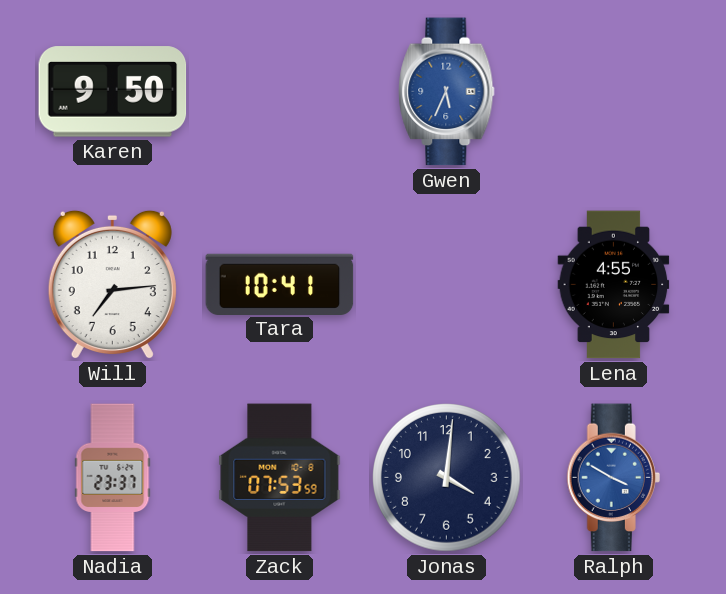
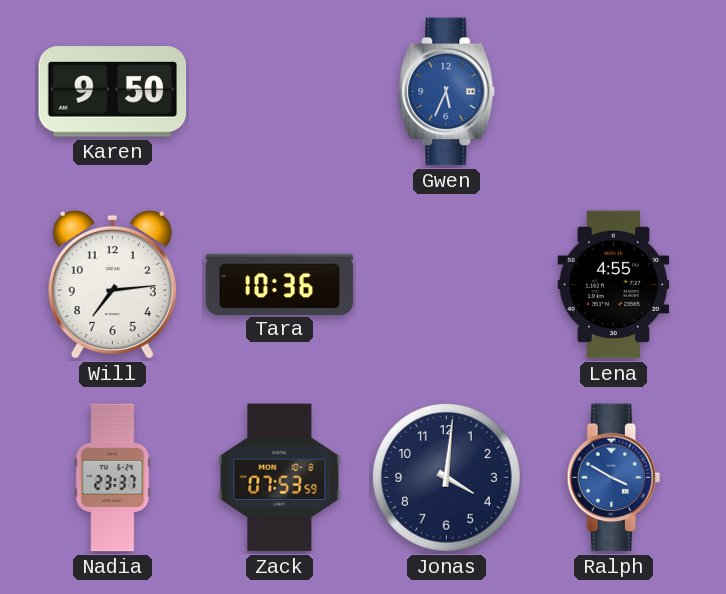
Tara: 10:41 -> 10:36
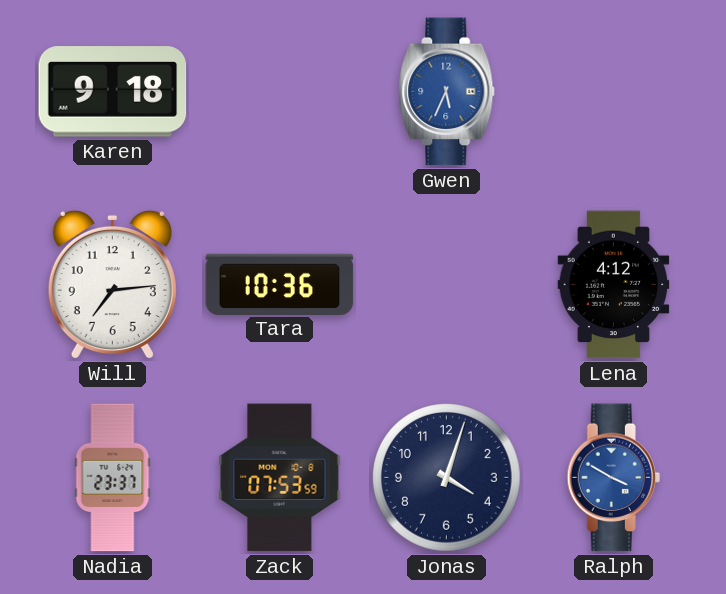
Karen: 9:50 -> 9:18
Lena: 4:55 -> 4:12
Jonas: 4:01 -> 4:03
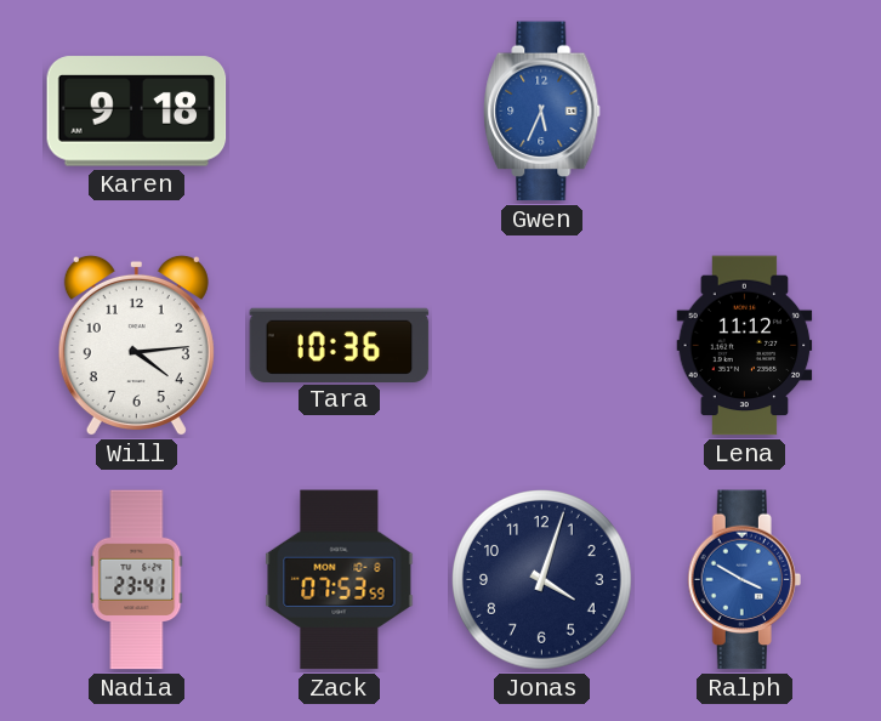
Will: 7:14 -> 4:14
Lena: 4:12 -> 11:12
Nadia: 23:37 -> 23:41
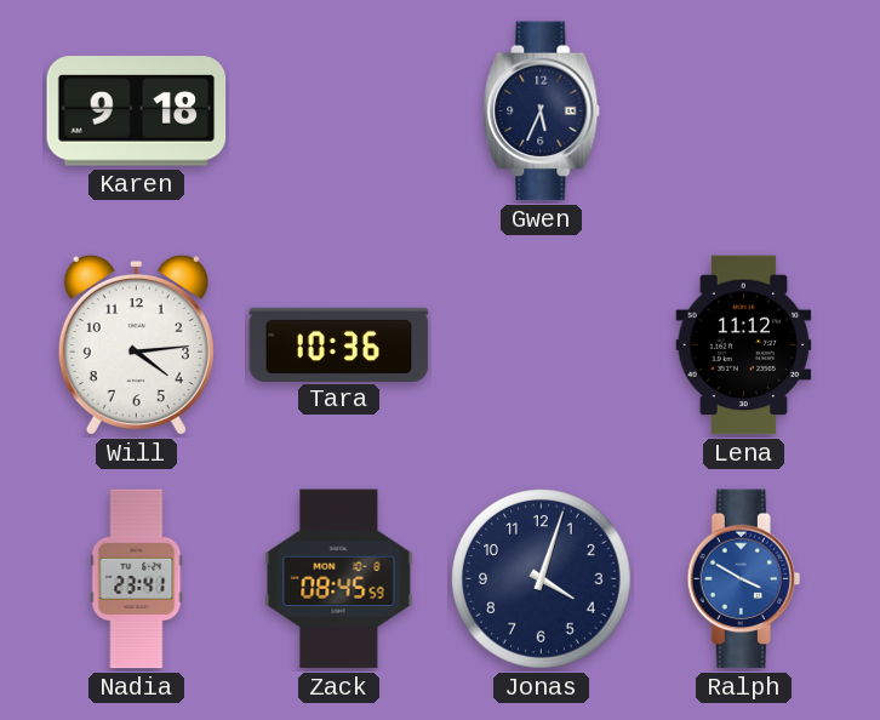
Gwen dial: blue -> navy
Zack: 07:53 -> 08:45
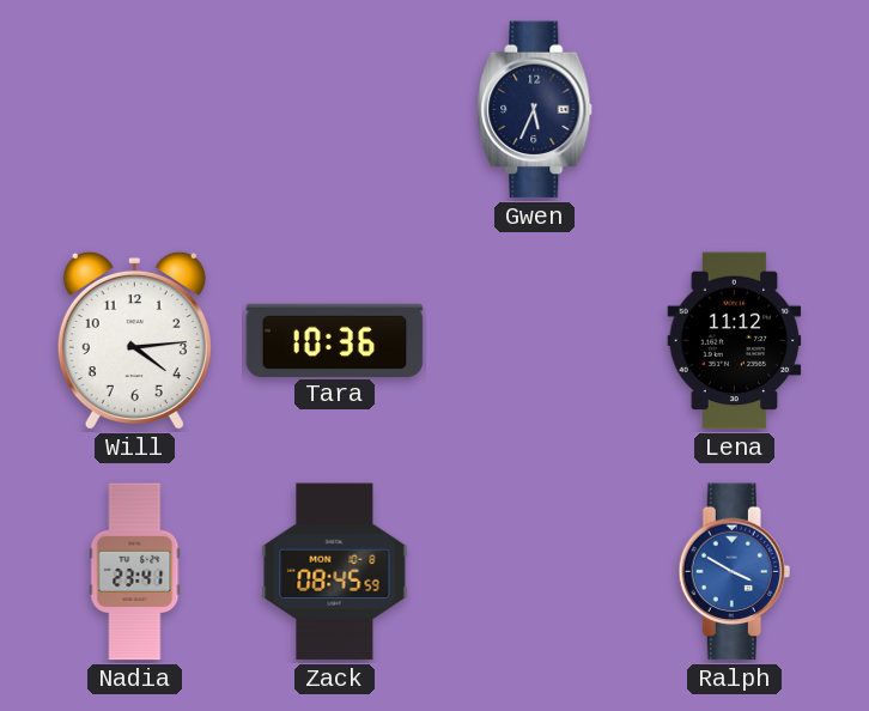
Karen: 9:18 -> none
Jonas: 4:03 -> none
